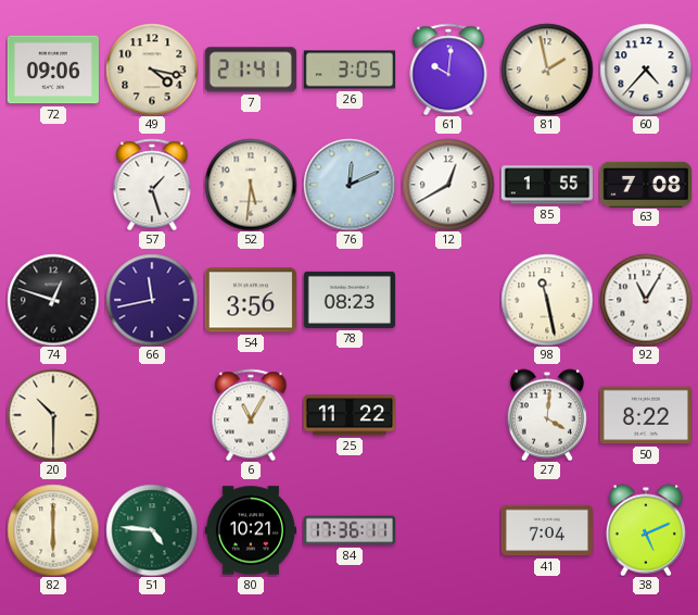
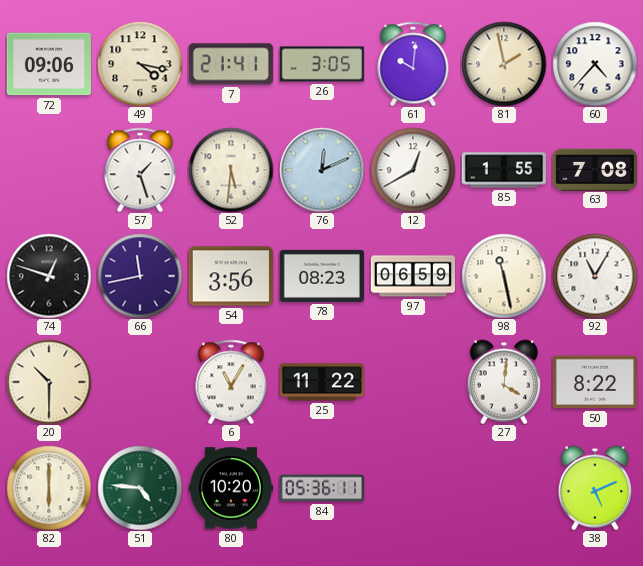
97: none -> 06:59
80: 10:21 -> 10:20
84: 17:36 -> 05:36
41: 7:04 -> none
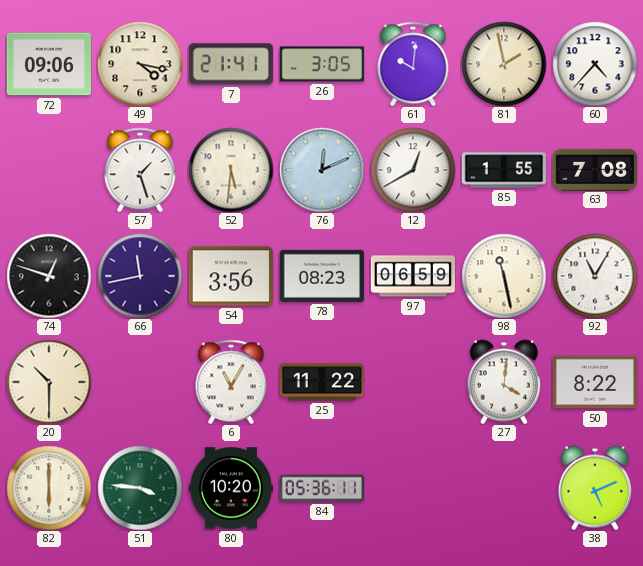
51: 4:46 -> 3:46
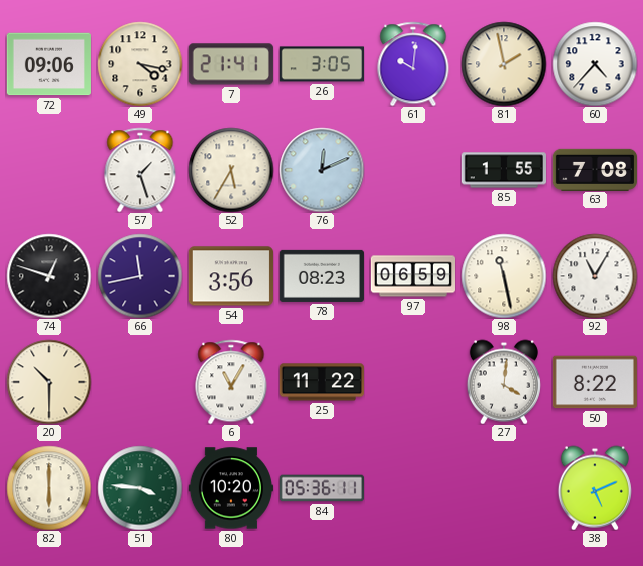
52: 5:31 -> 5:35
12: 12:40 -> none
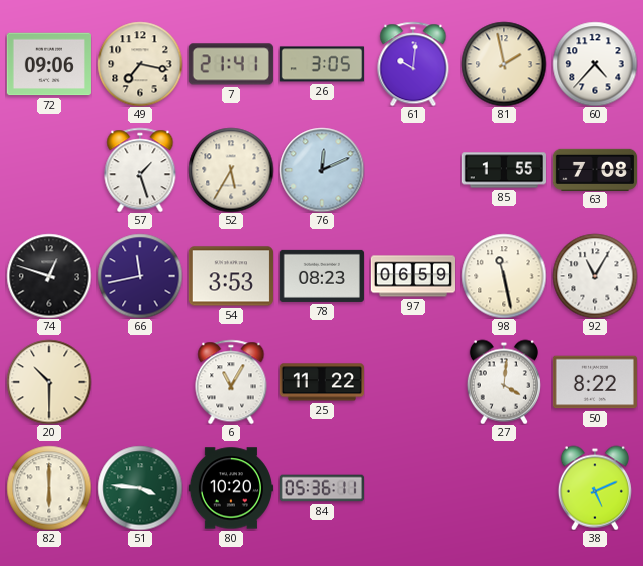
49: 4:17 -> 7:17
54: 3:56 -> 3:53
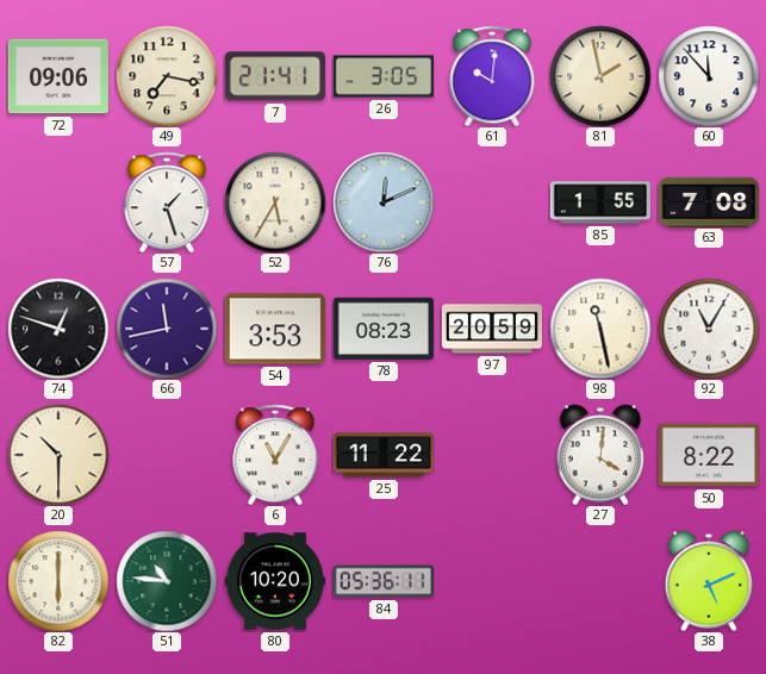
60: 4:37 -> 11:53
97: 06:59 -> 20:59
51: 3:46 -> 10:46
